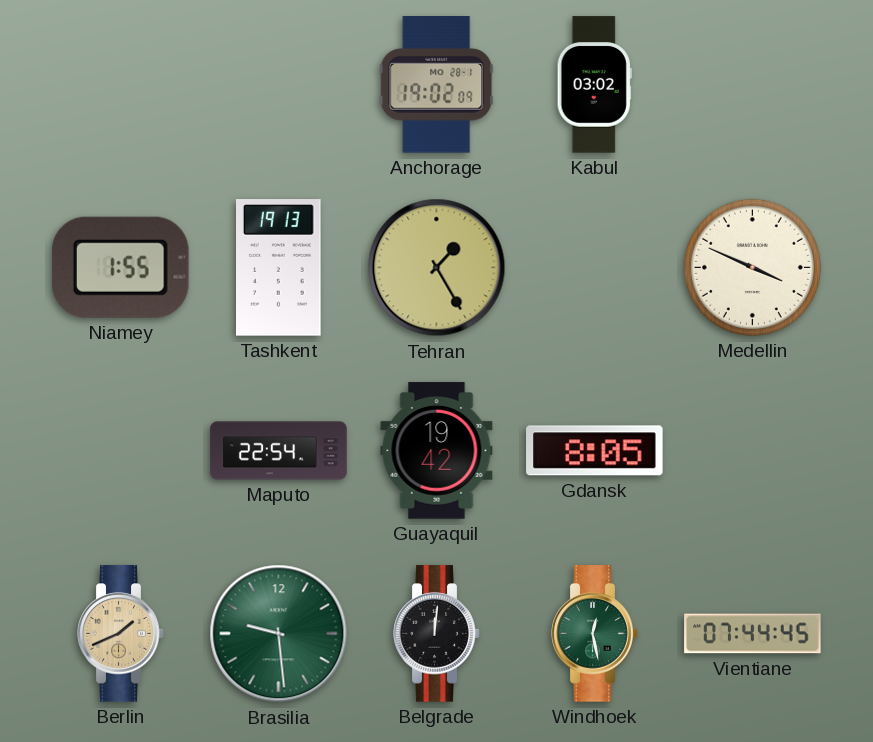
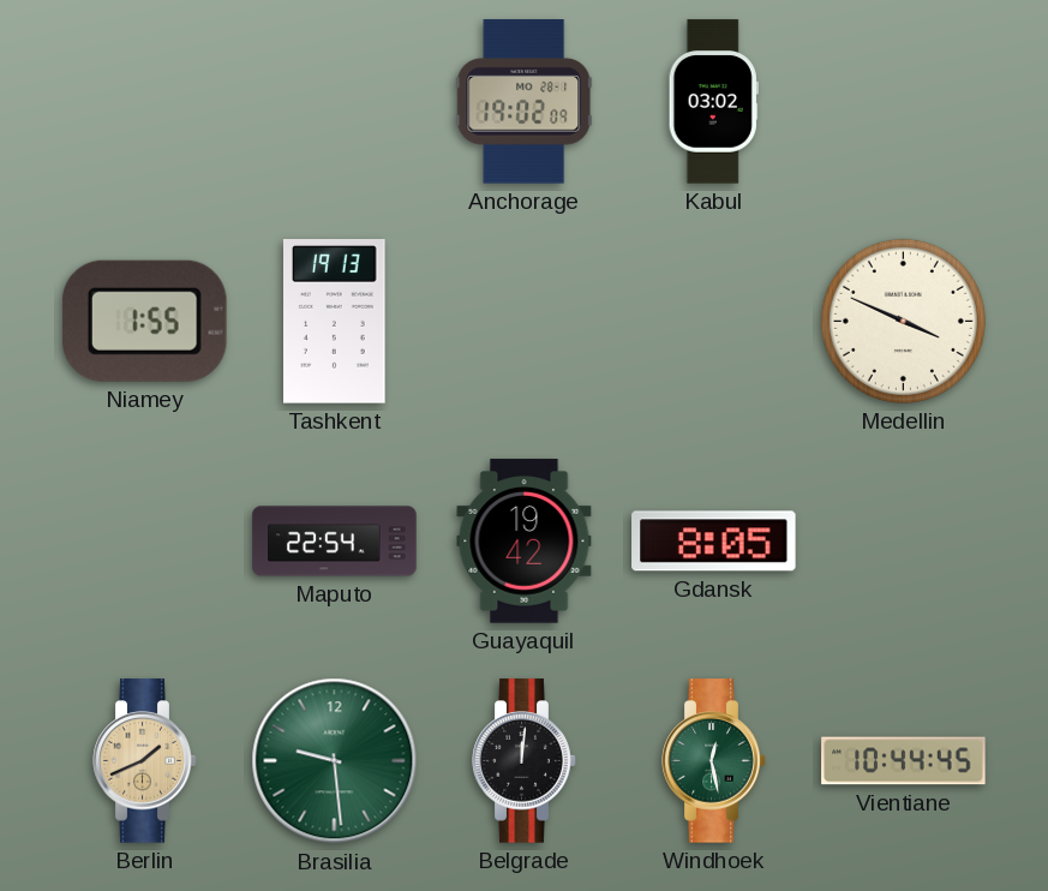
Tehran: 1:25 -> none
Vientiane: 07:44 -> 10:44
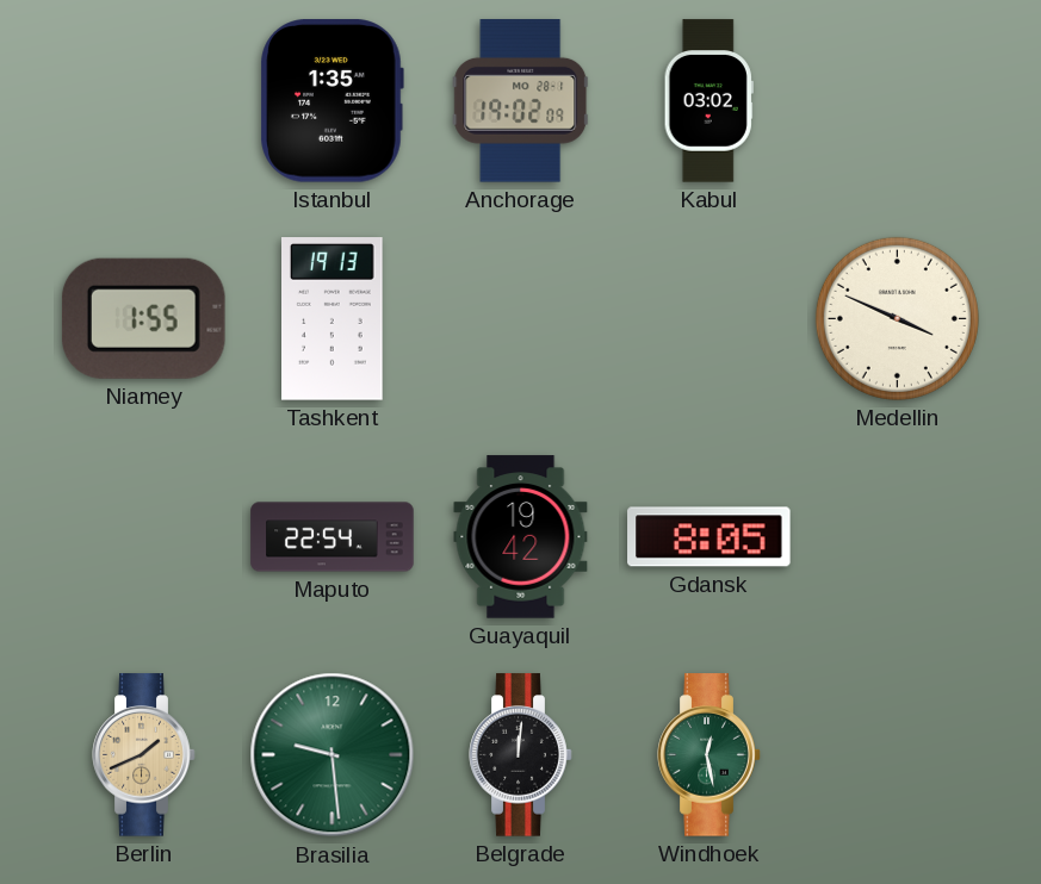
Istanbul: none -> 1:35
Vientiane: 10:44 -> none
